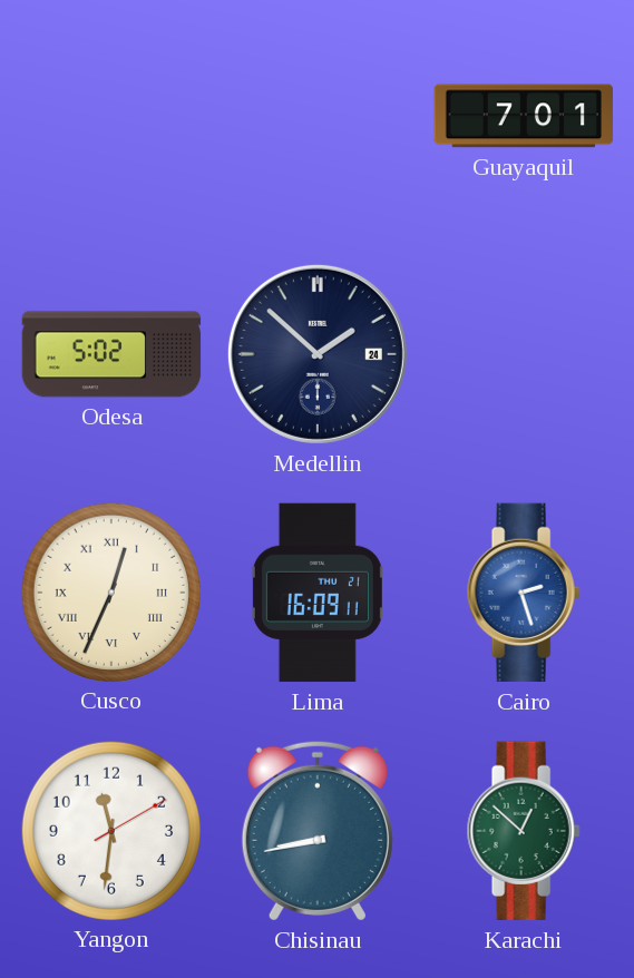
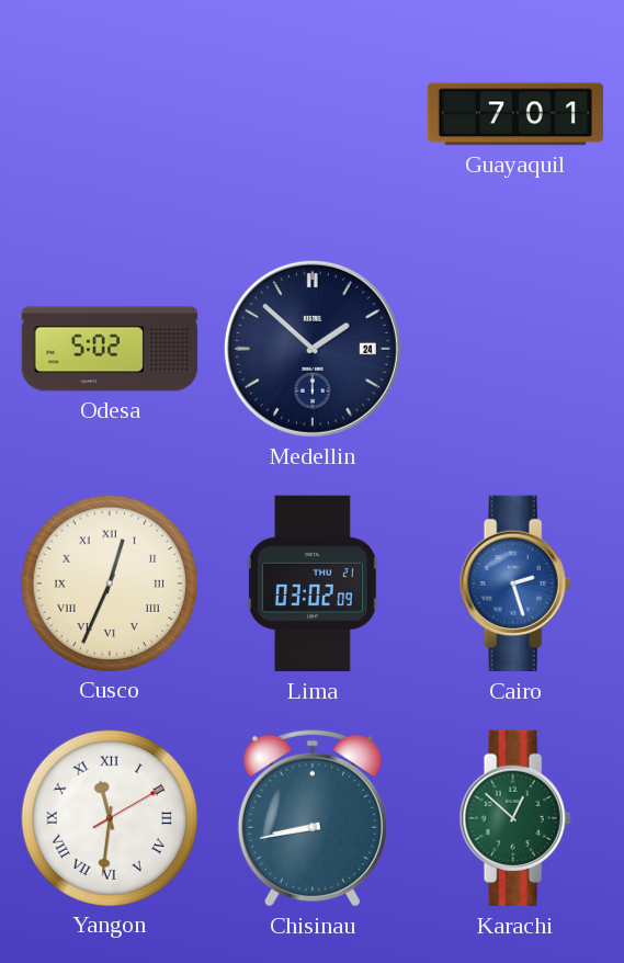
Lima: 16:09 -> 03:02
Yangon numerals: Arabic -> Roman
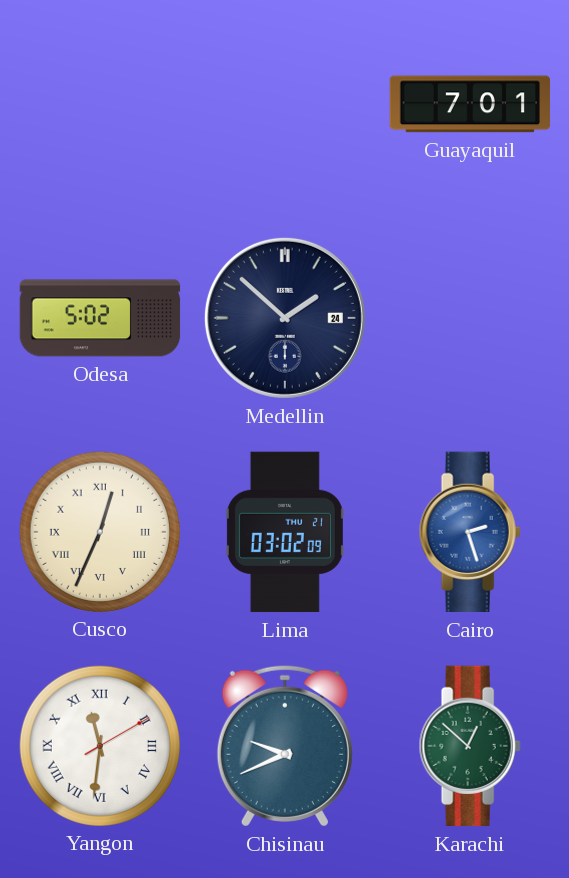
Chisinau: 8:43 -> 9:41
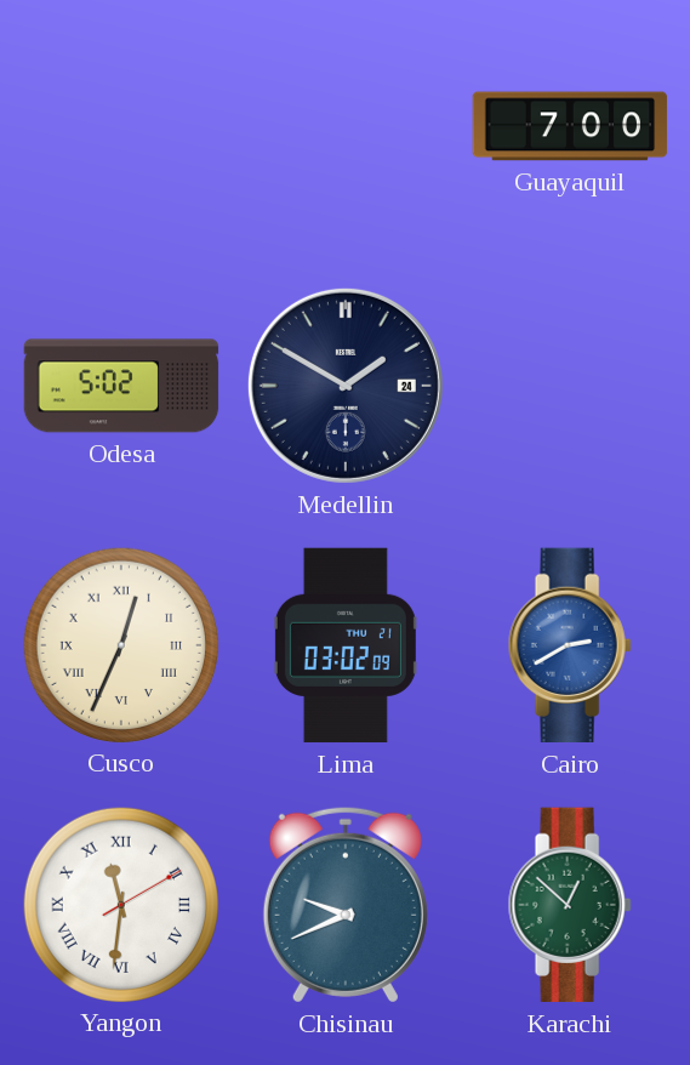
Guayaquil: 7:01 -> 7:00
Medellin: 1:52 -> 1:50
Cairo: 2:27 -> 2:40
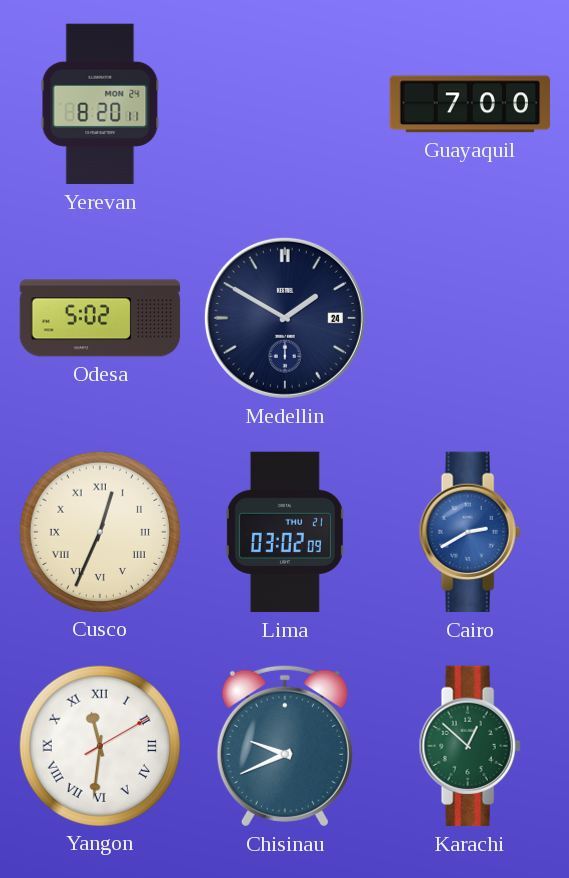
Yerevan: none -> 8:20
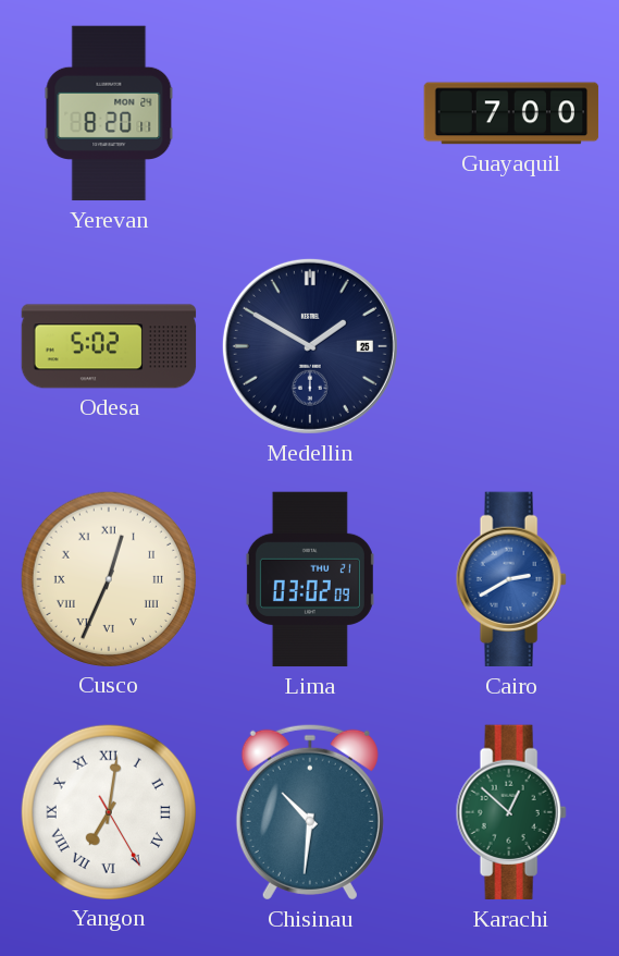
Medellin date: 24 -> 25
Yangon: 11:31 -> 7:01
Chisinau: 9:41 -> 10:31
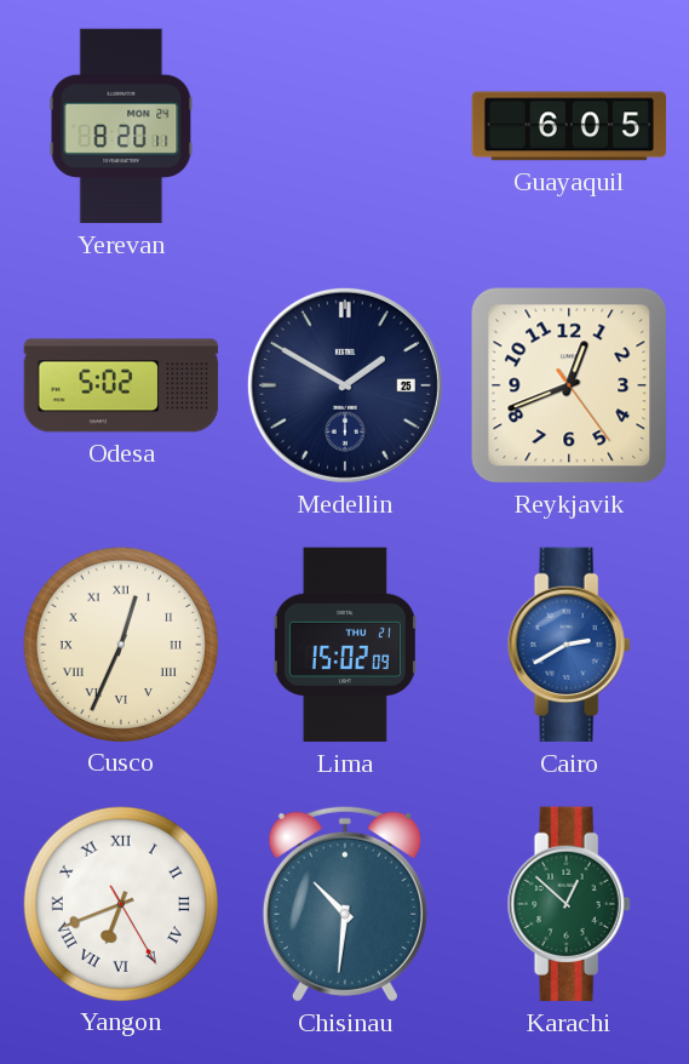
Guayaquil: 7:00 -> 6:05
Reykjavik: none -> 12:41
Lima: 03:02 -> 15:02
Yangon: 7:01 -> 6:41
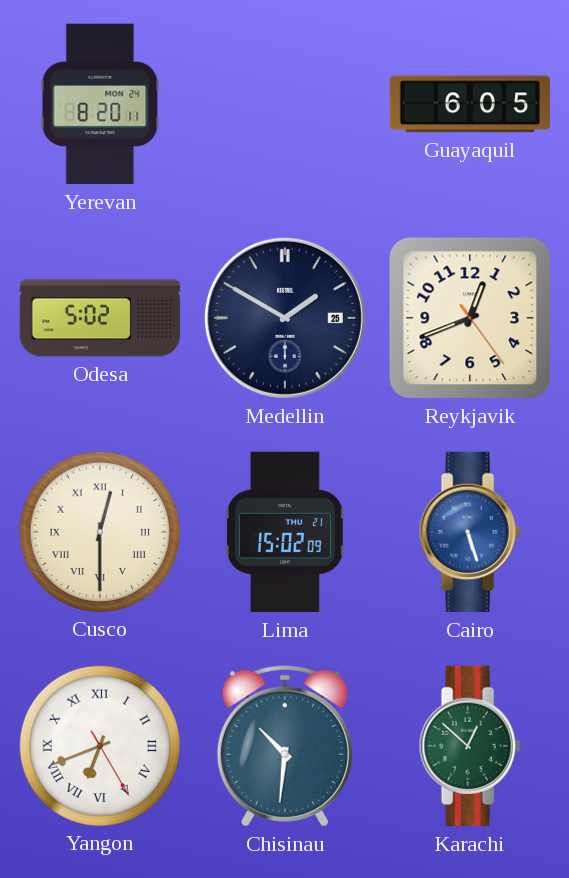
Cusco: 12:34 -> 12:30
Cairo: 2:40 -> 5:27
